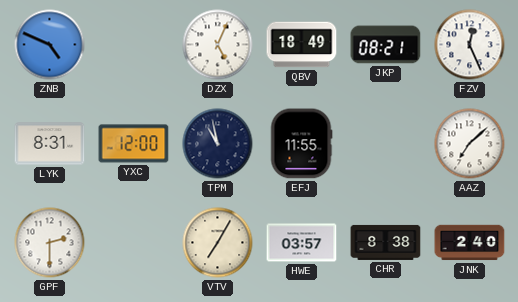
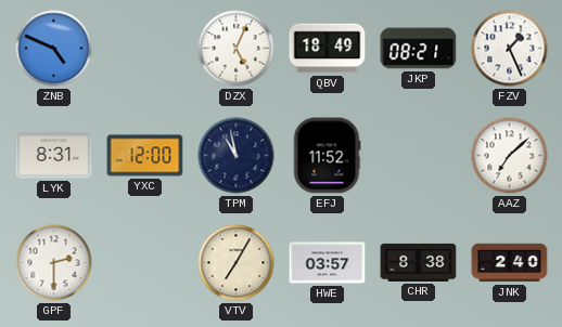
FZV: 12:26 -> 1:26
EFJ: 11:55 -> 11:52
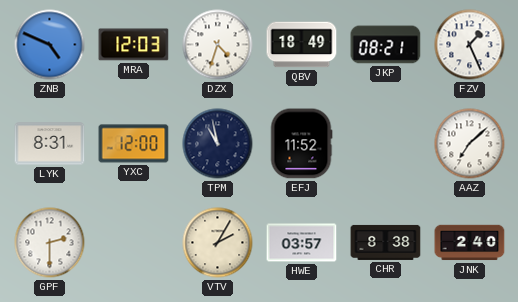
MRA: none -> 12:03
DZX: 5:04 -> 4:33
VTV: 7:05 -> 2:05
